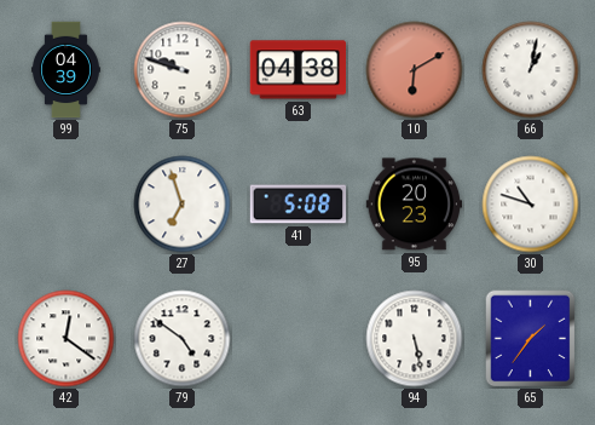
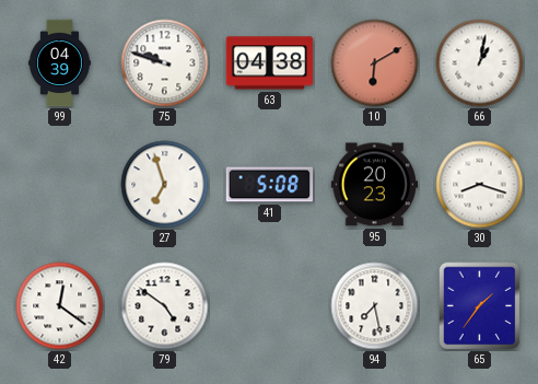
30: 10:48 -> 8:18
94: 5:28 -> 7:28
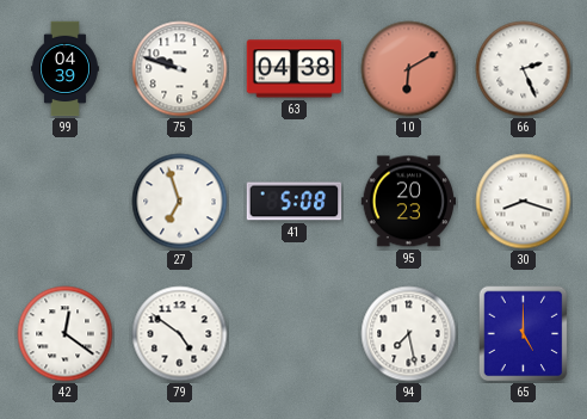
66: 1:02 -> 2:26
65: 1:36 -> 5:00
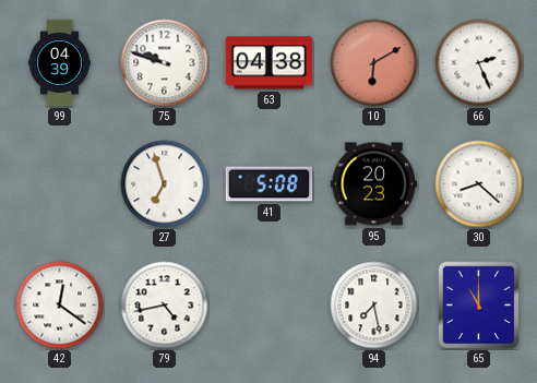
30: 8:18 -> 8:22
79: 4:51 -> 4:43
65: 5:00 -> 11:00
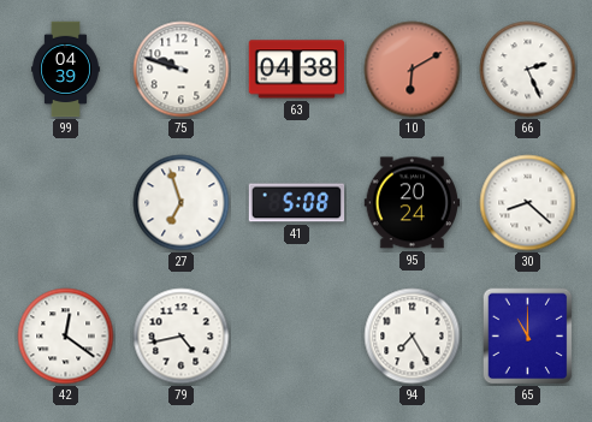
95: 20:23 -> 20:24
94: 7:28 -> 7:25
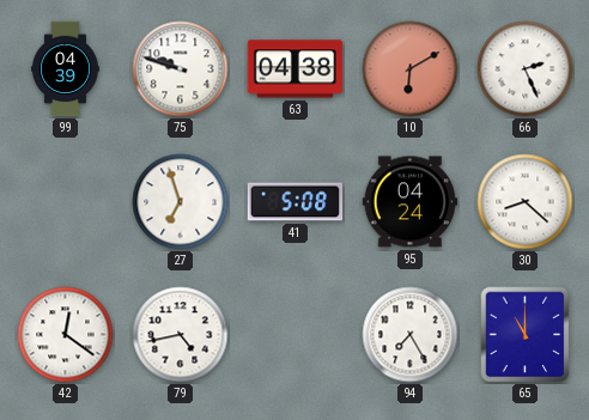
95: 20:24 -> 04:24
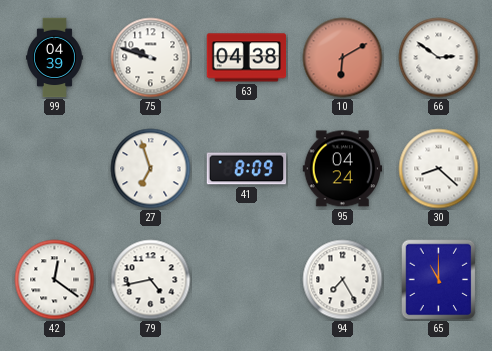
66: 2:26 -> 2:51
41: 5:08 -> 8:09
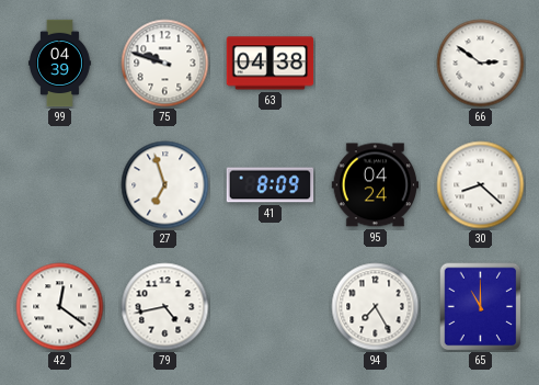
10: 6:10 -> none
